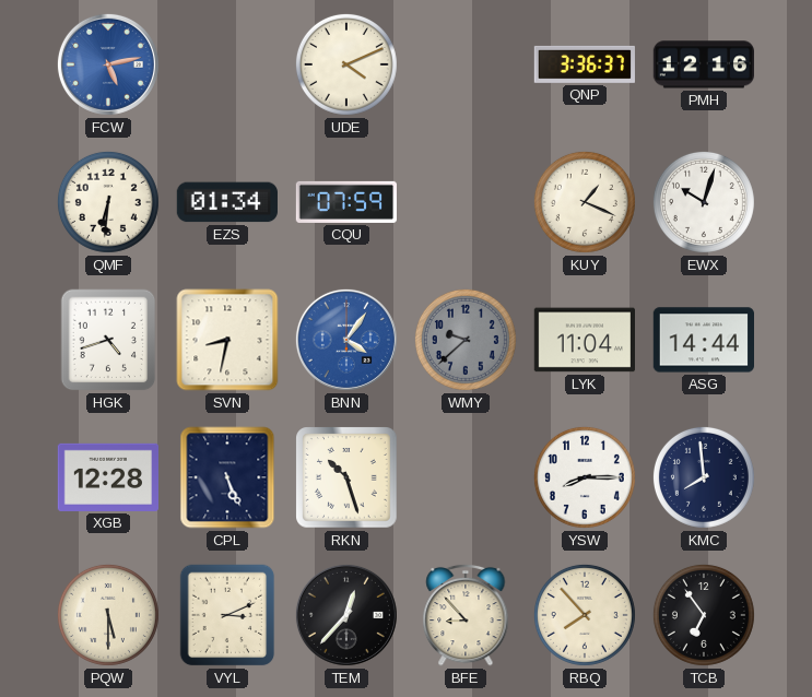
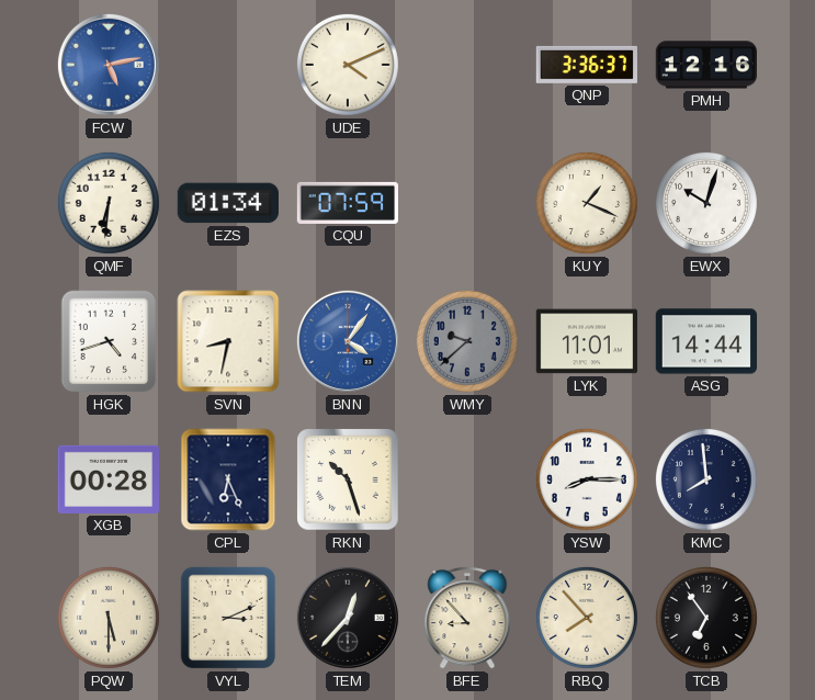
LYK: 11:04 -> 11:01
XGB: 12:28 -> 00:28
CPL: 5:26 -> 6:26
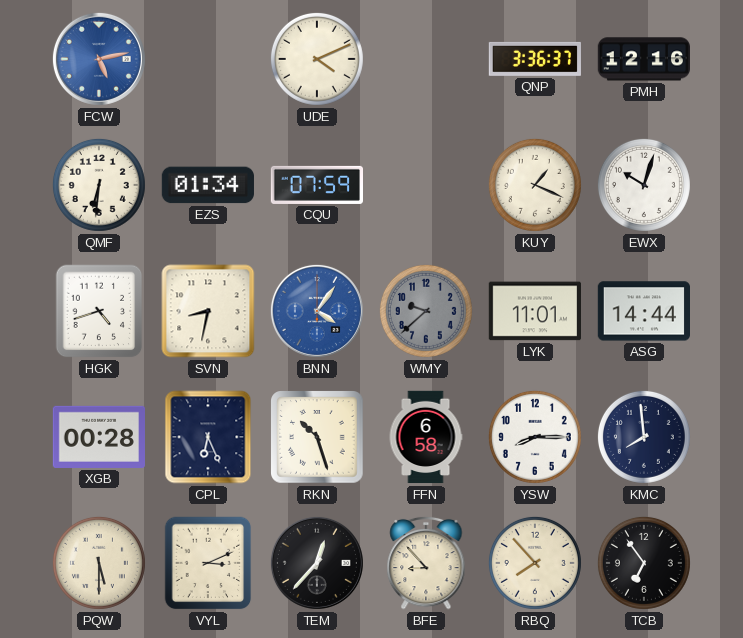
FFN: none -> 6:58
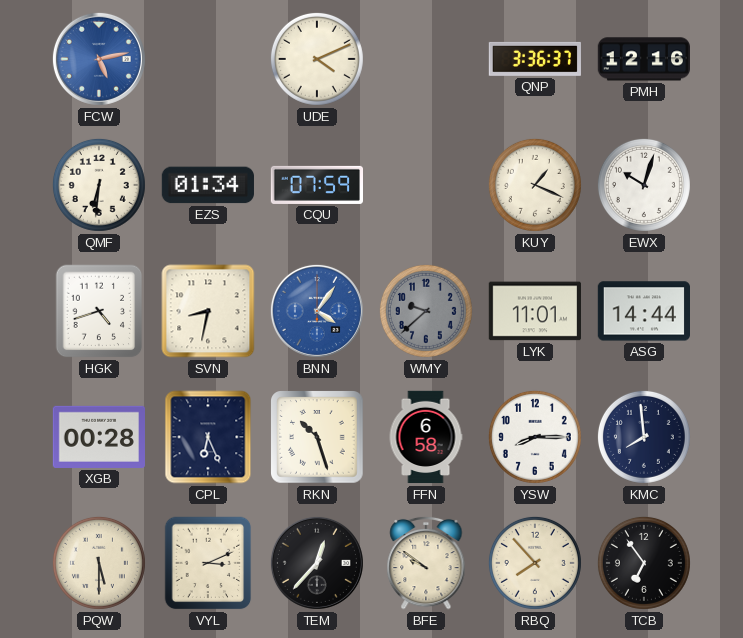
BFE: 8:53 -> 9:51
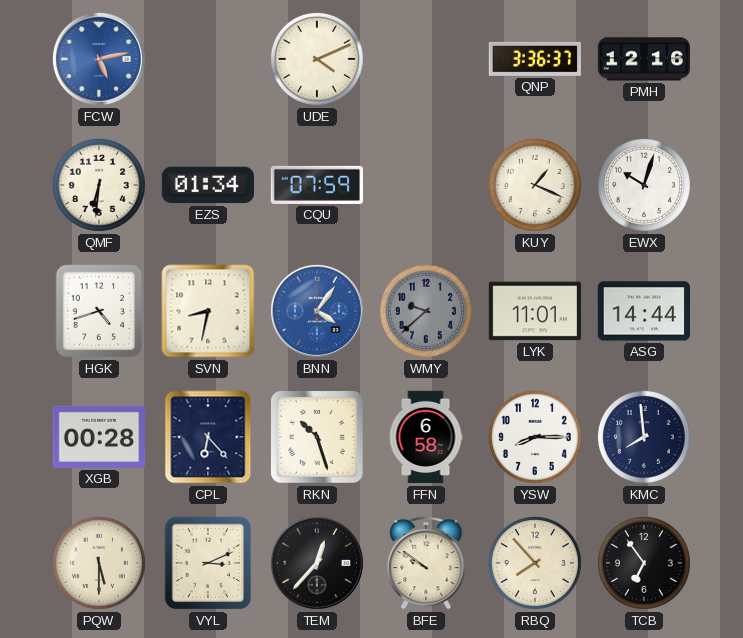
CPL: 6:26 -> 6:23
